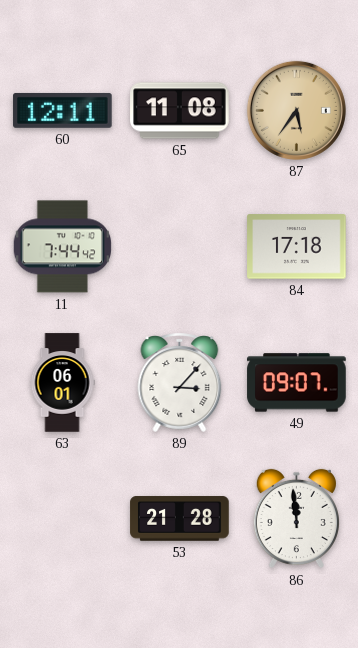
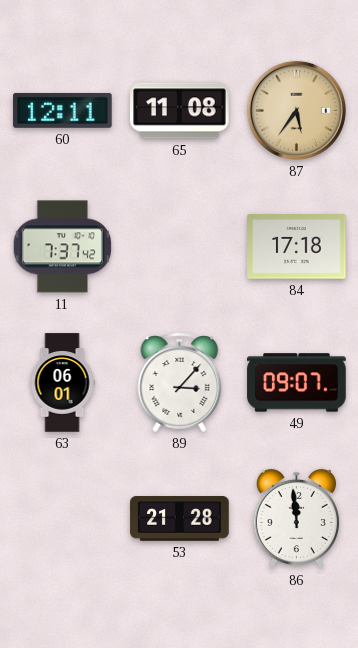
11: 7:44 -> 7:37
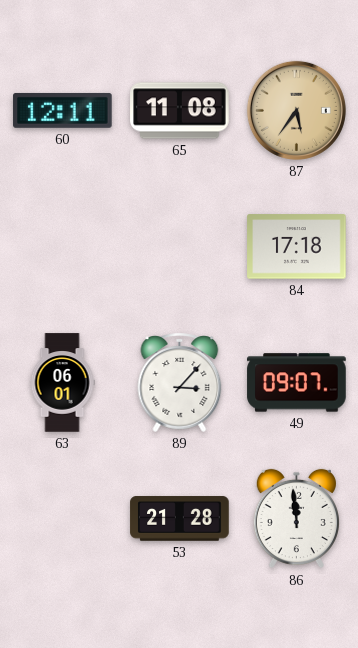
11: 7:37 -> none
